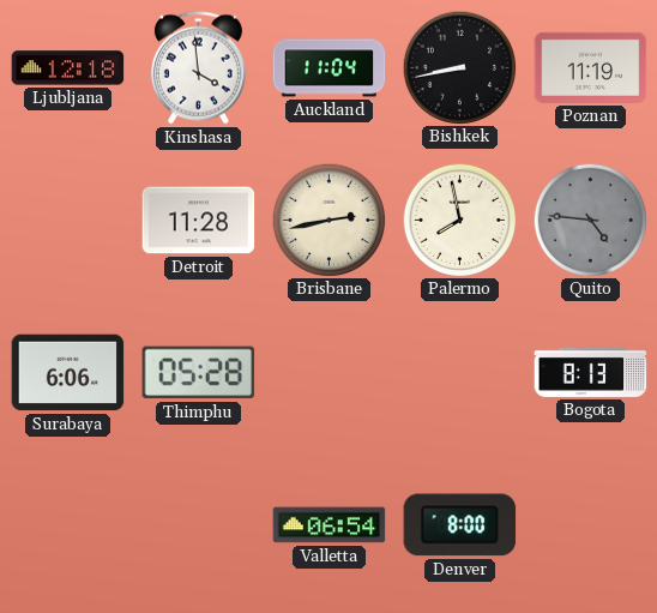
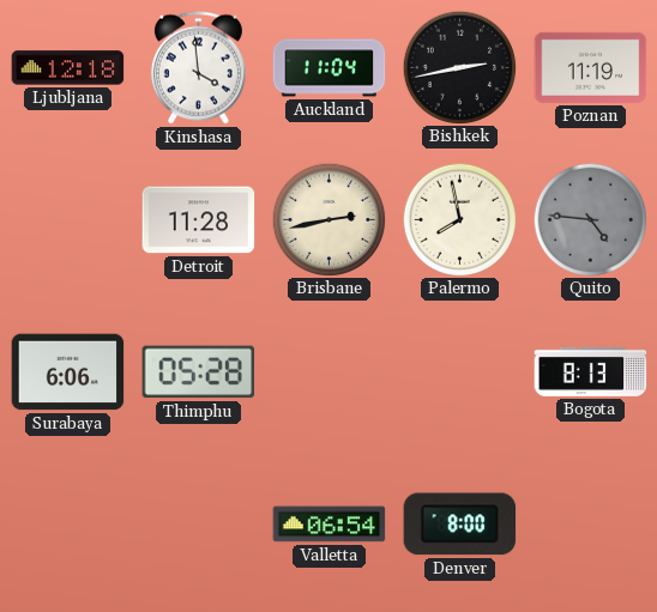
Bishkek: 8:43 -> 2:43
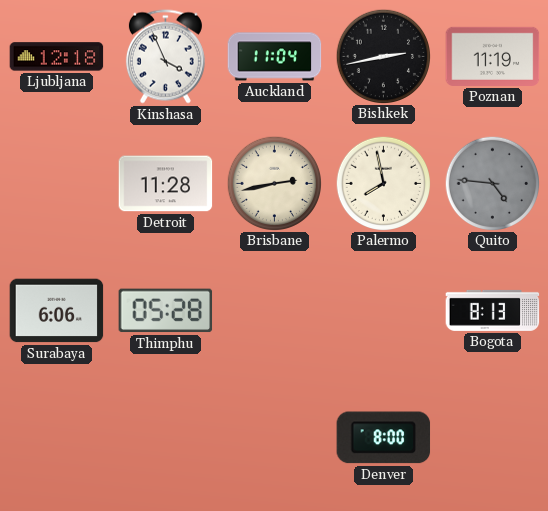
Kinshasa: 3:59 -> 3:56
Valletta: 06:54 -> none
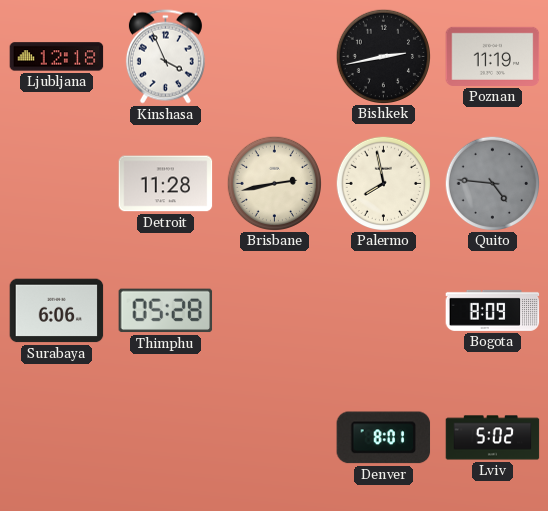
Auckland: 11:04 -> none
Bogota: 8:13 -> 8:09
Denver: 8:00 -> 8:01
Lviv: none -> 5:02
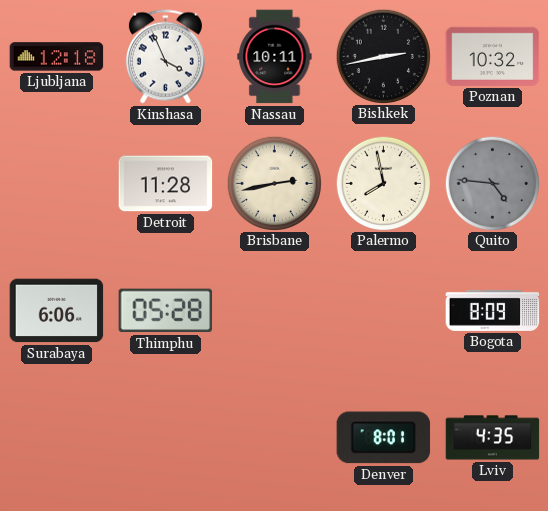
Nassau: none -> 10:11
Poznan: 11:19 -> 10:32
Lviv: 5:02 -> 4:35
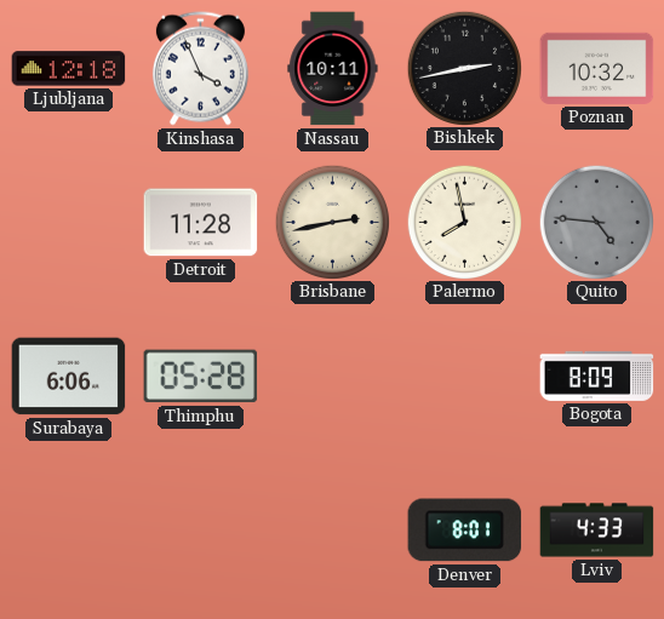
Lviv: 4:35 -> 4:33
